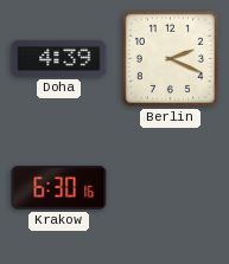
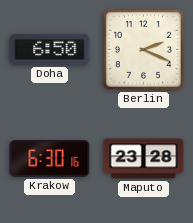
Doha: 4:39 -> 6:50
Maputo: none -> 23:28
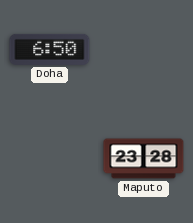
Berlin: 2:19 -> none
Krakow: 6:30 -> none
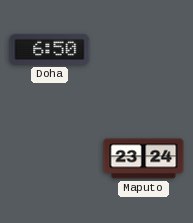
Maputo: 23:28 -> 23:24
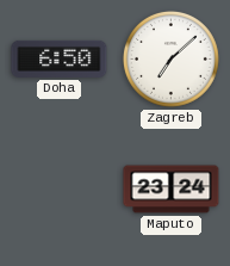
Zagreb: none -> 7:08
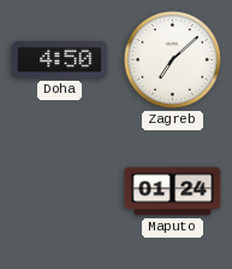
Doha: 6:50 -> 4:50
Maputo: 23:24 -> 01:24
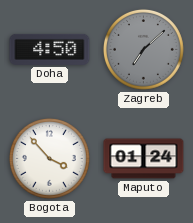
Zagreb dial: white -> grey
Bogota: none -> 3:53
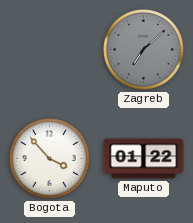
Doha: 4:50 -> none
Maputo: 01:24 -> 01:22
